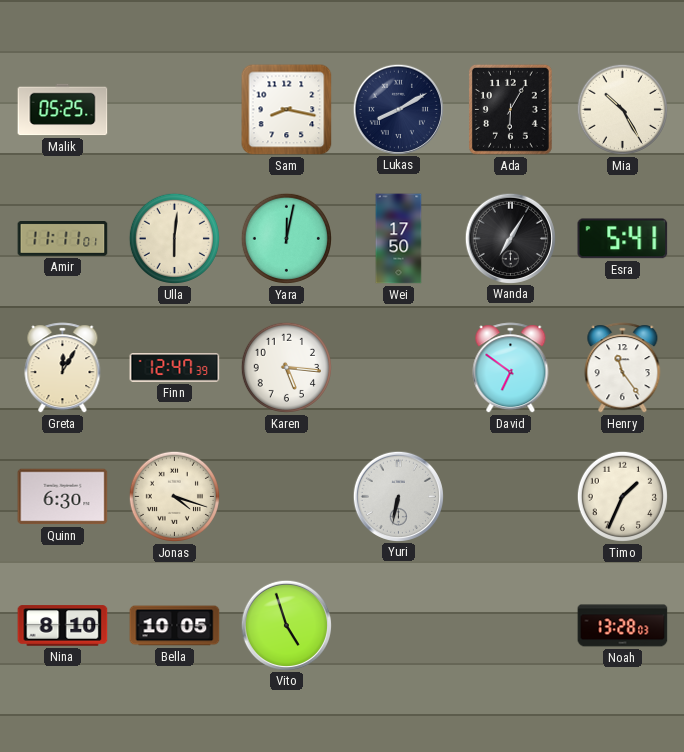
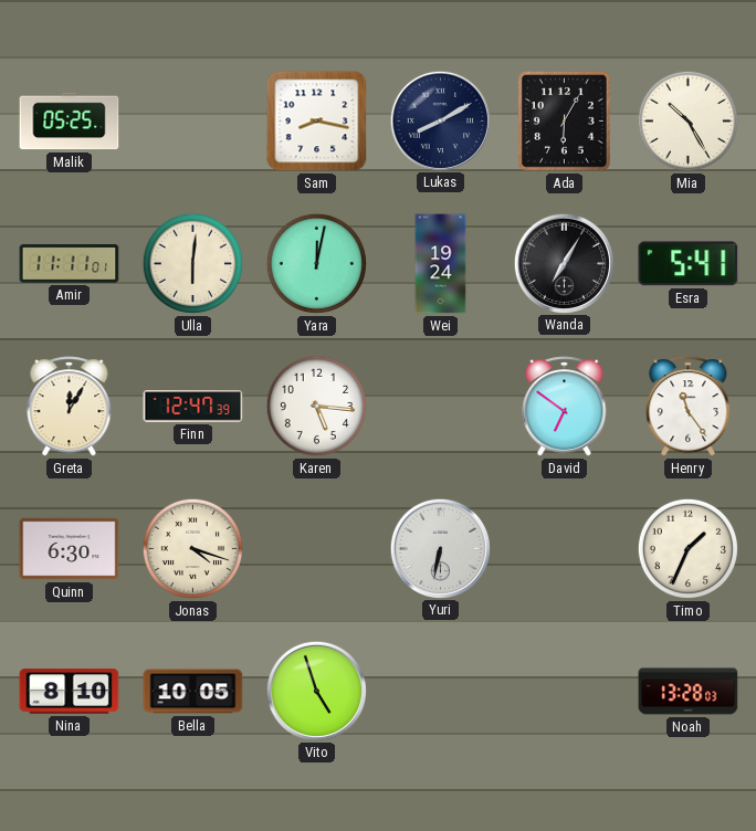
Wei: 17:50 -> 19:24
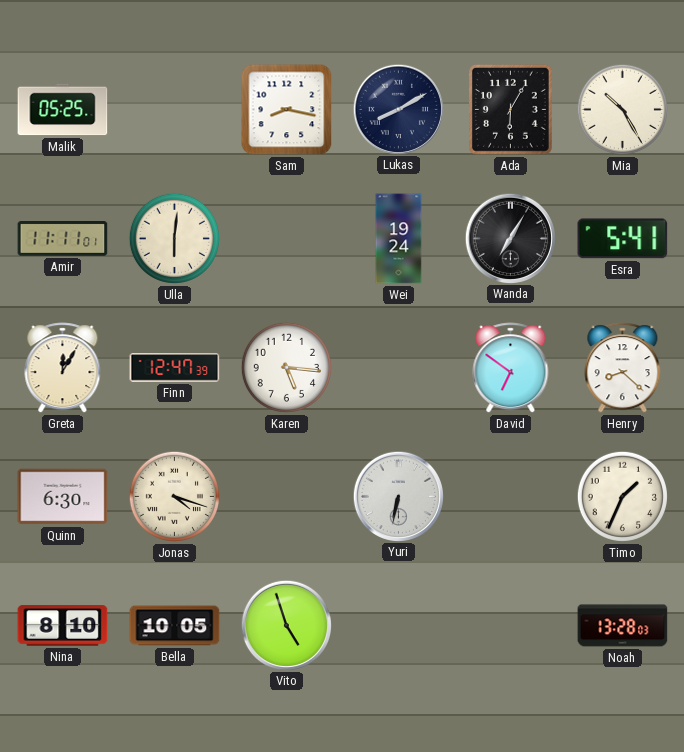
Yara: 12:02 -> none
Henry: 11:24 -> 8:22
